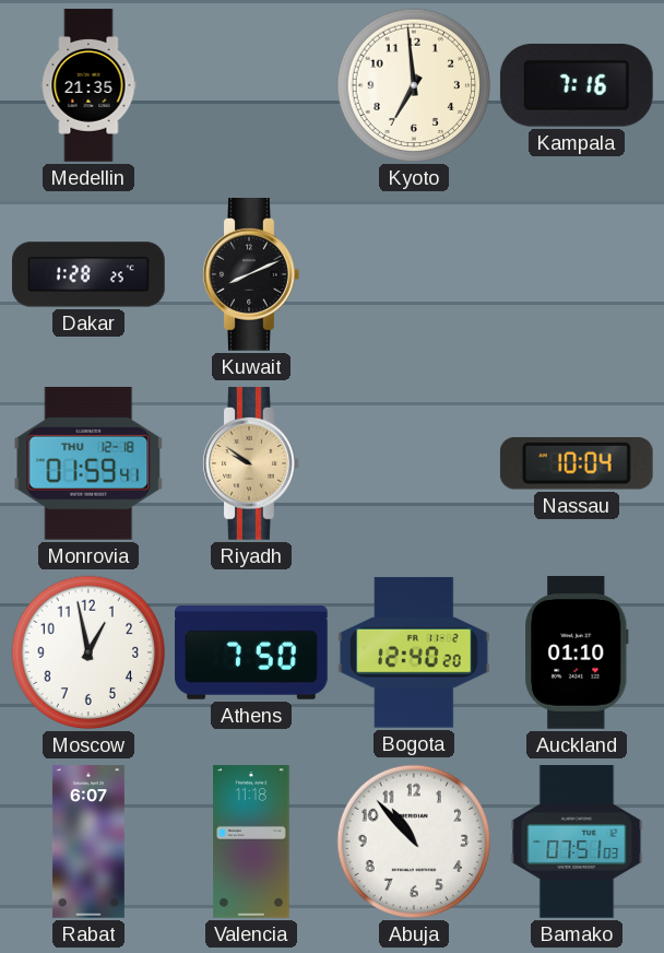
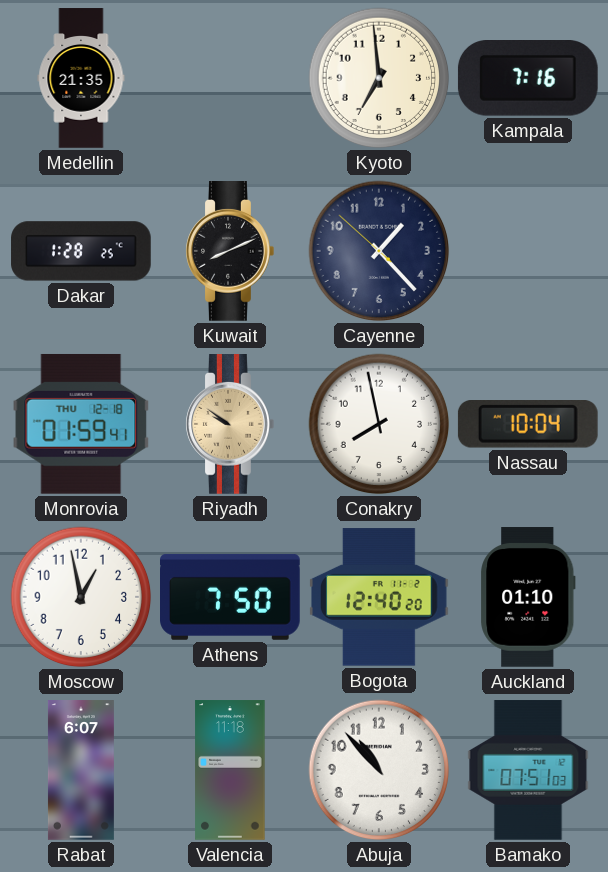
Cayenne: none -> 1:22
Conakry: none -> 7:58
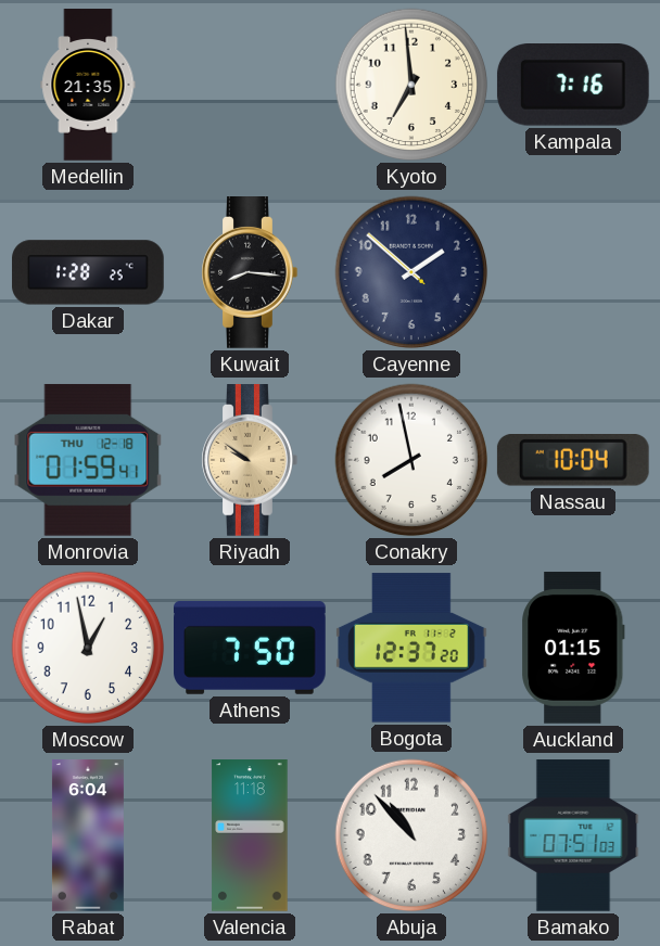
Kuwait: 8:11 -> 8:16
Cayenne: 1:22 -> 1:51
Bogota: 12:40 -> 12:37
Auckland: 01:10 -> 01:15
Rabat: 6:07 -> 6:04
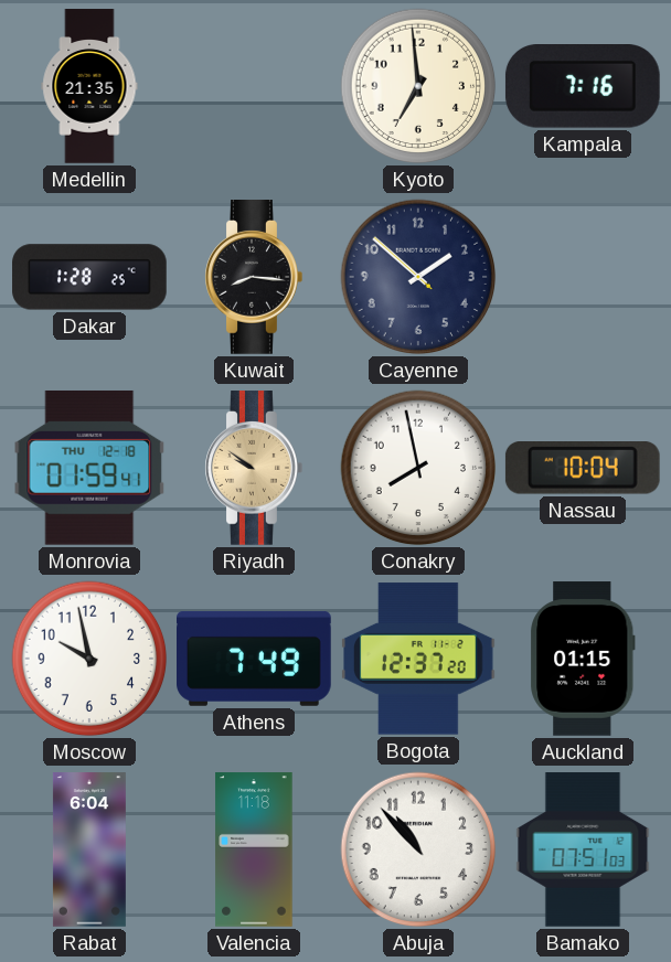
Moscow: 12:58 -> 9:58
Athens: 7:50 -> 7:49
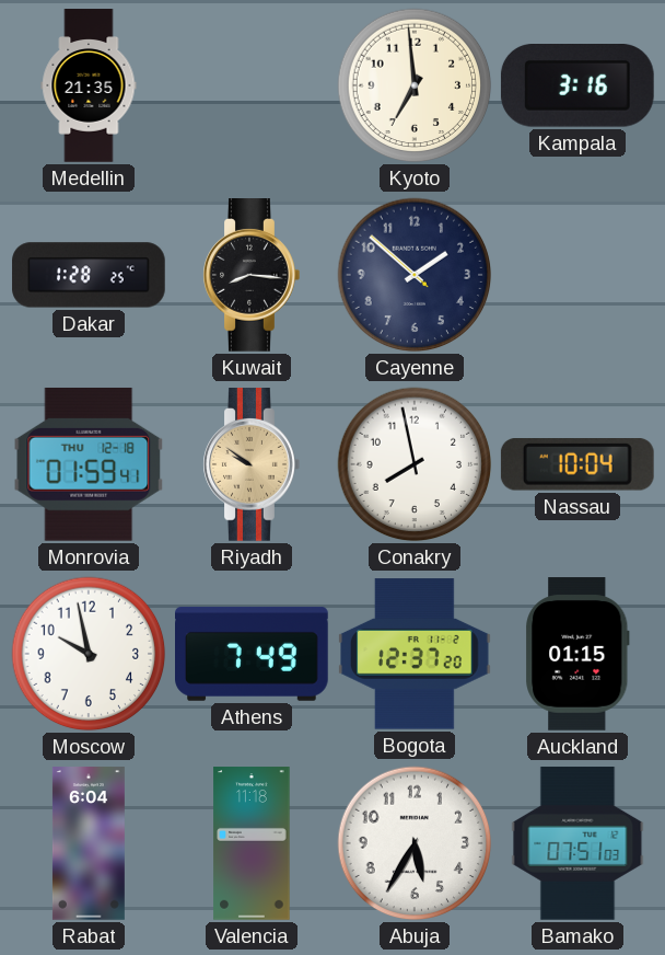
Kampala: 7:16 -> 3:16
Abuja: 10:53 -> 5:35
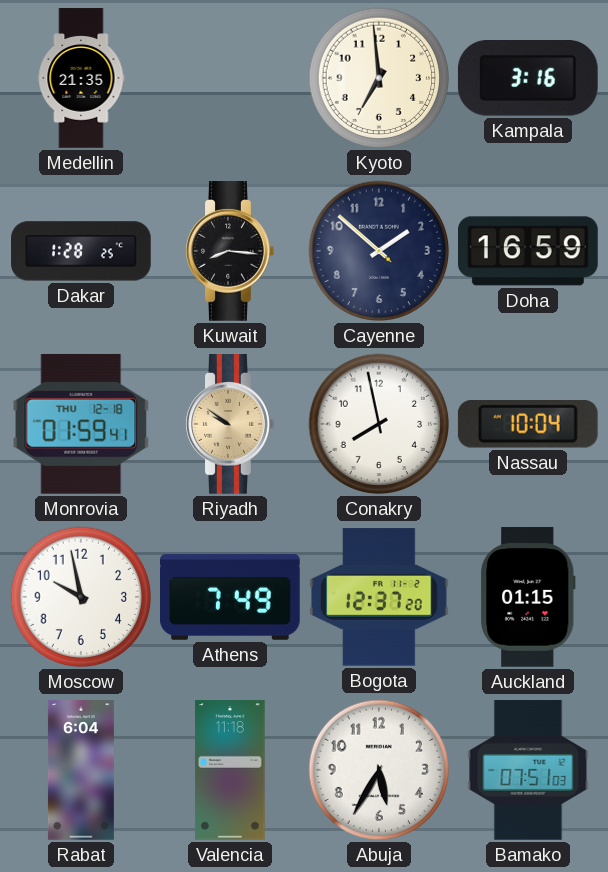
Doha: none -> 16:59
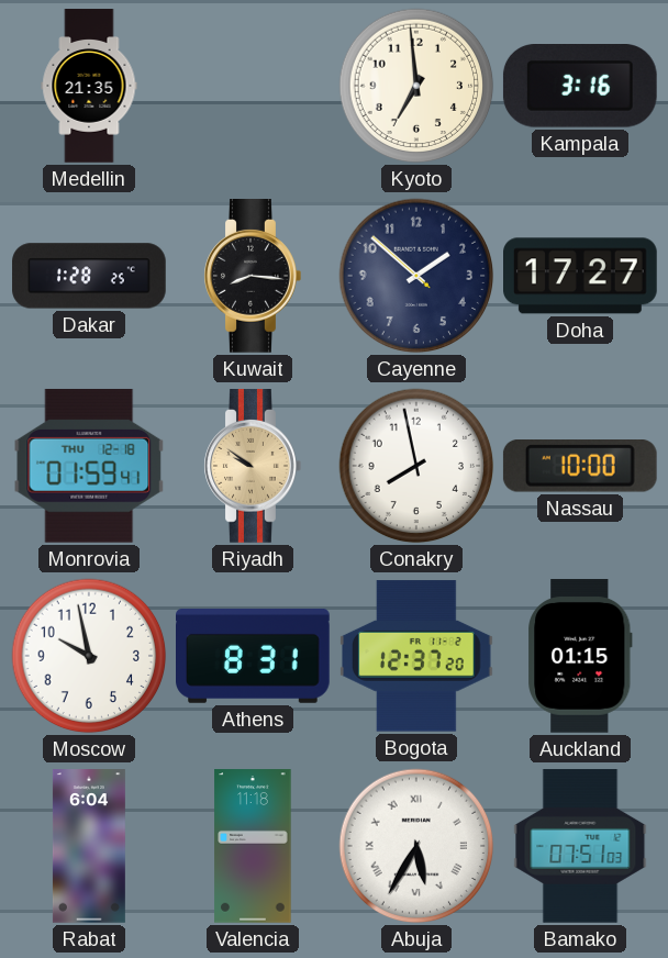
Doha: 16:59 -> 17:27
Nassau: 10:04 -> 10:00
Athens: 7:49 -> 8:31
Abuja numerals: Arabic -> Roman
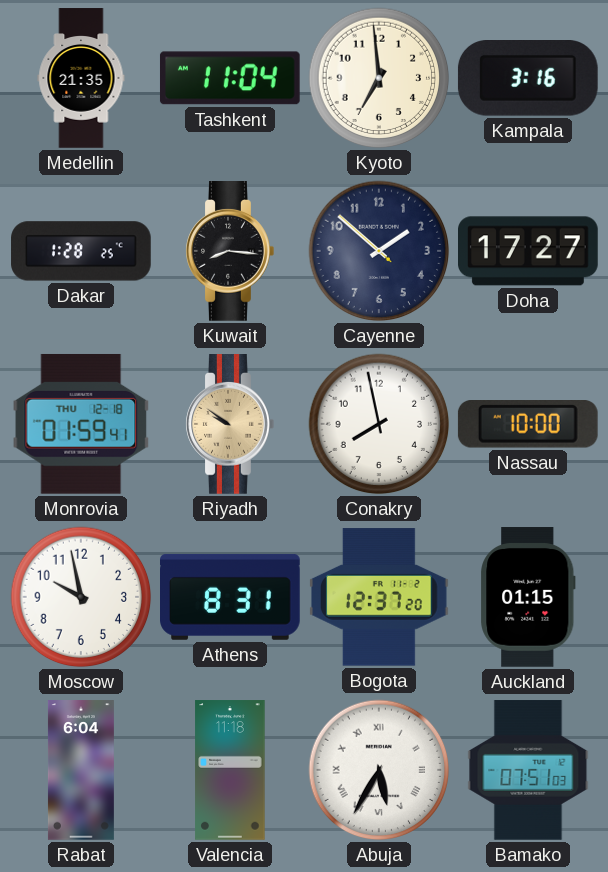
Tashkent: none -> 11:04
